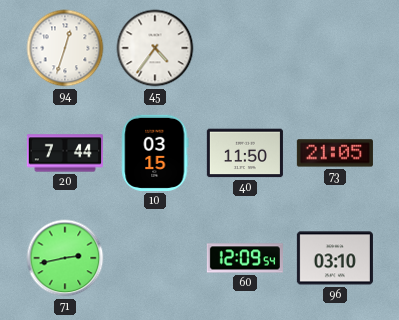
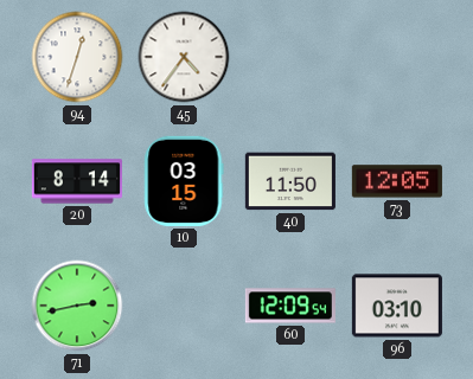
20: 7:44 -> 8:14
73: 21:05 -> 12:05
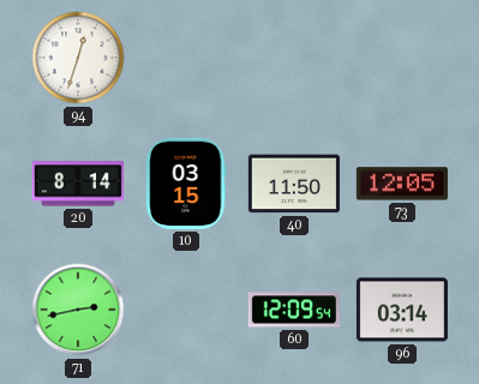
45: 4:36 -> none
96: 03:10 -> 03:14
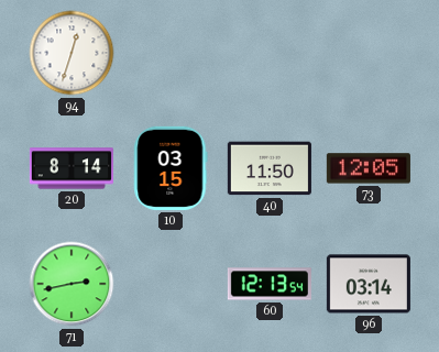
60: 12:09 -> 12:13
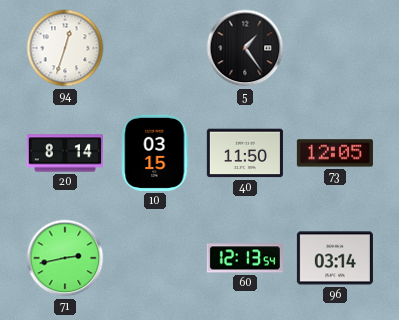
5: none -> 1:24
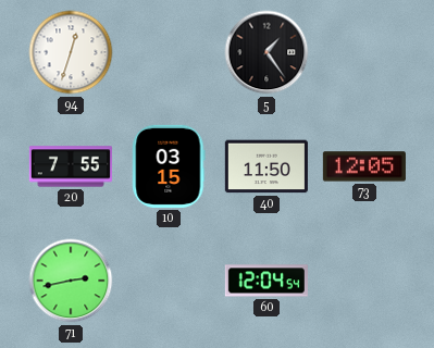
20: 8:14 -> 7:55
60: 12:13 -> 12:04
96: 03:14 -> none
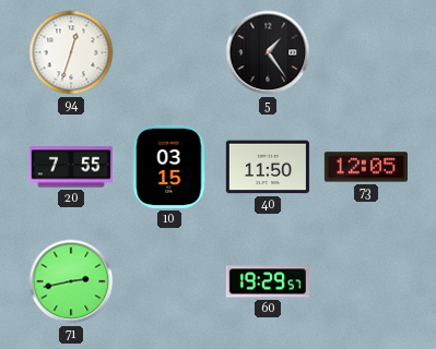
60: 12:04 -> 19:29
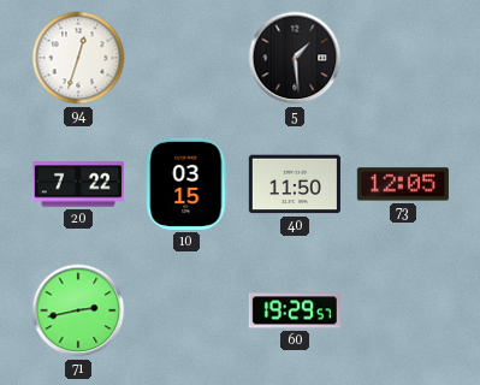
5: 1:24 -> 1:29
20: 7:55 -> 7:22
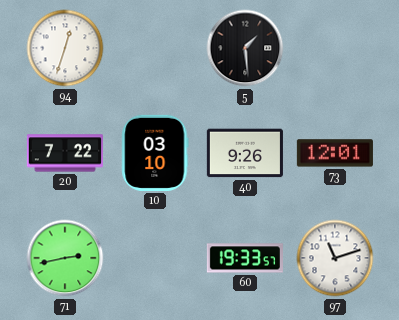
10: 03:15 -> 03:10
40: 11:50 -> 9:26
73: 12:05 -> 12:01
60: 19:29 -> 19:33
97: none -> 11:12
